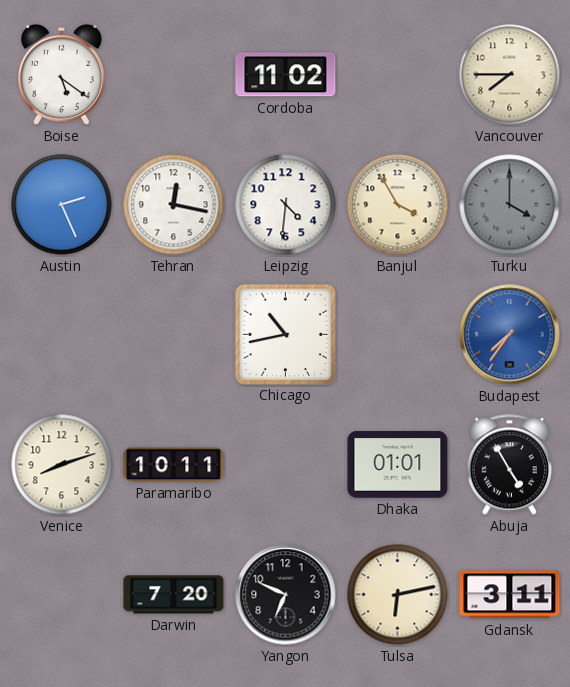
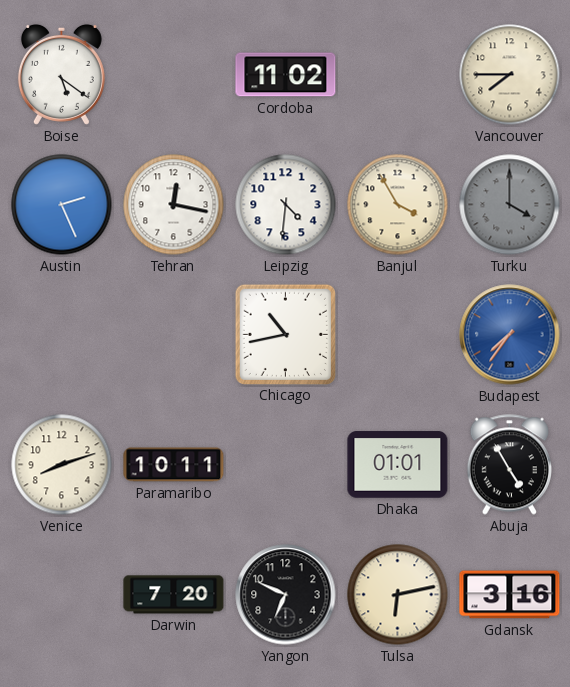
Gdansk: 3:11 -> 3:16
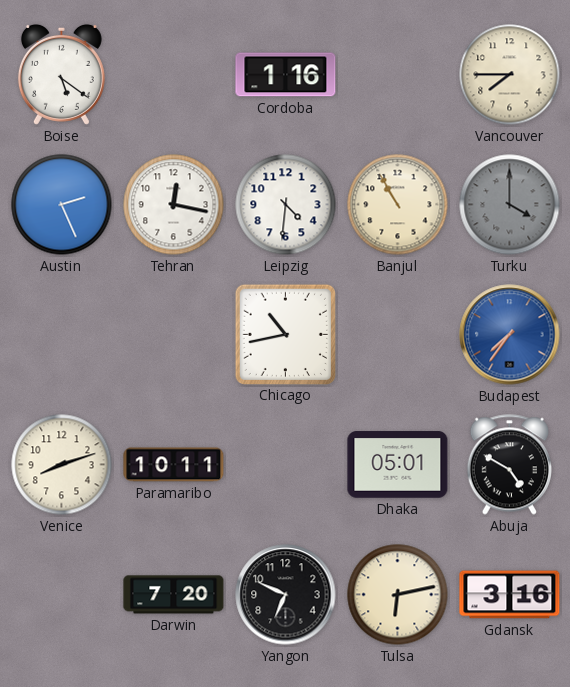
Cordoba: 11:02 -> 1:16
Banjul: 3:55 -> 10:55
Dhaka: 01:01 -> 05:01
Abuja: 4:55 -> 4:50
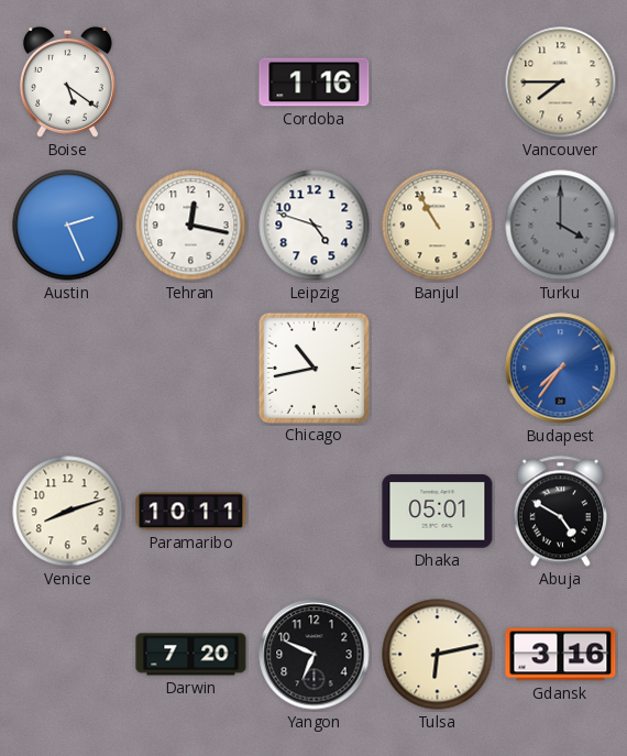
Leipzig: 4:31 -> 4:48
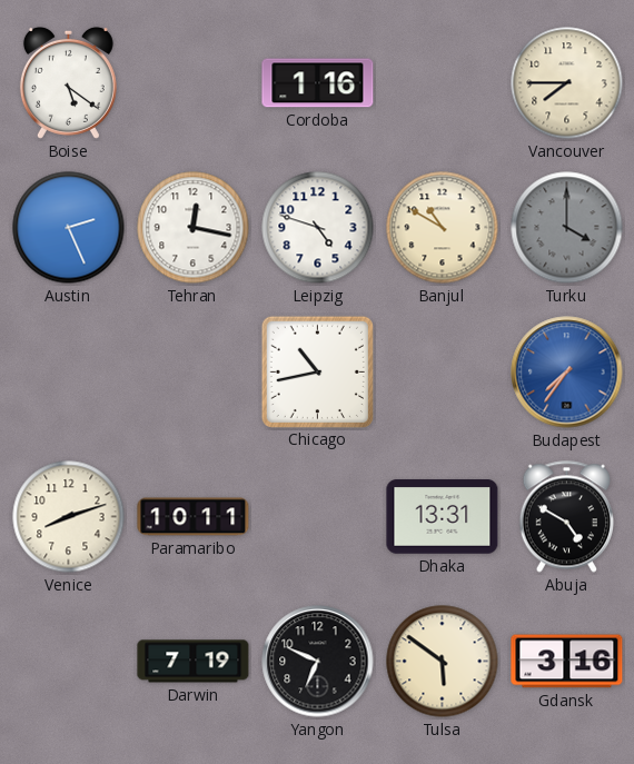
Banjul: 10:55 -> 10:50
Dhaka: 05:01 -> 13:31
Darwin: 7:20 -> 7:19
Tulsa: 6:13 -> 5:51
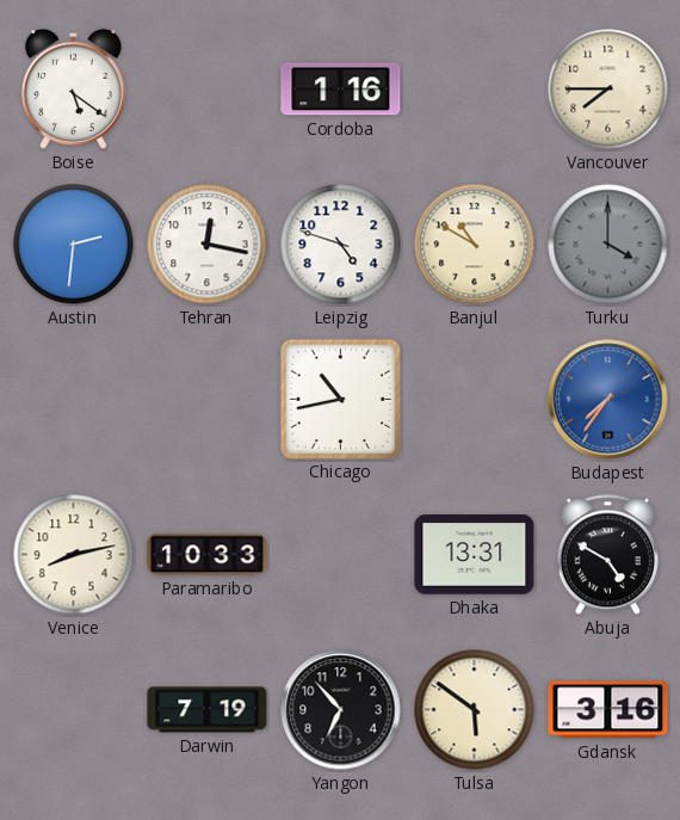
Austin: 2:26 -> 2:31
Venice: 8:12 -> 8:13
Paramaribo: 10:11 -> 10:33
Yangon: 6:49 -> 6:53
